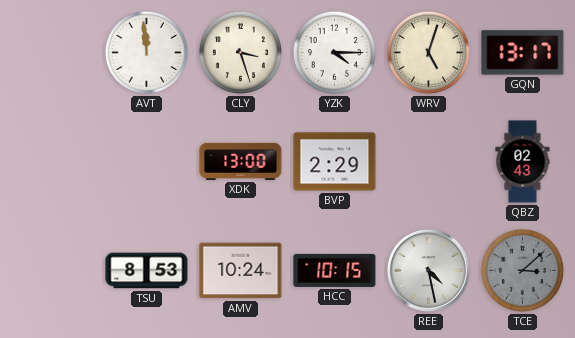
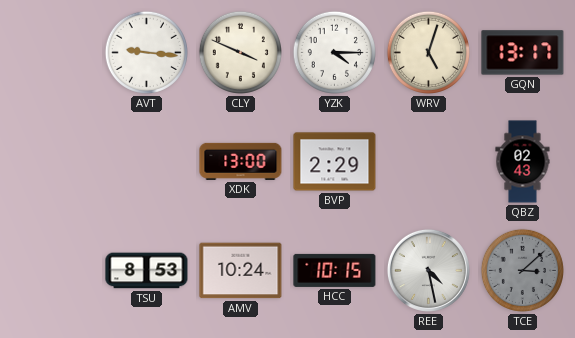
AVT: 11:59 -> 9:16
CLY: 3:27 -> 3:49
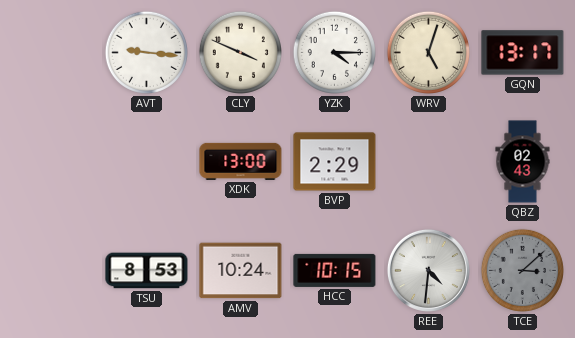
REE: 4:28 -> 4:31
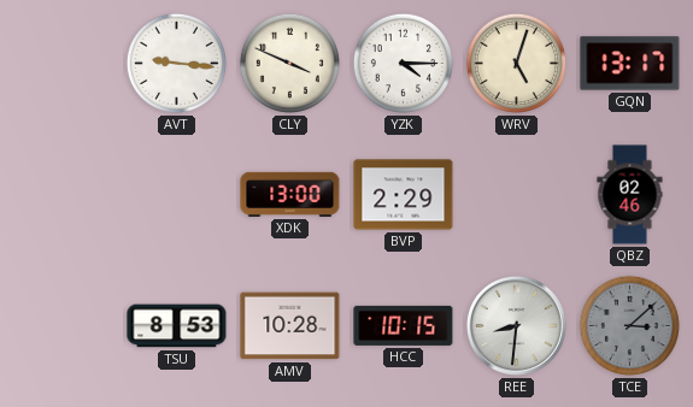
QBZ: 02:43 -> 02:46
AMV: 10:24 -> 10:28
REE: 4:31 -> 8:31
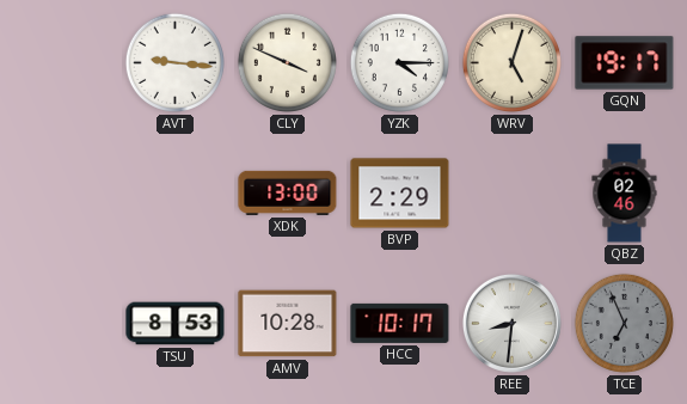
GQN: 13:17 -> 19:17
HCC: 10:15 -> 10:17
TCE: 3:08 -> 6:56
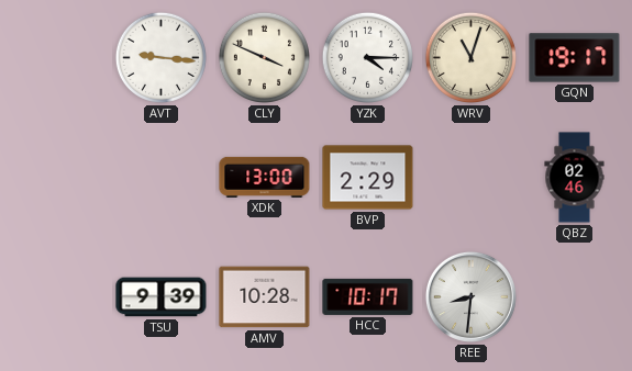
WRV: 5:03 -> 11:03
TSU: 8:53 -> 9:39
TCE: 6:56 -> none
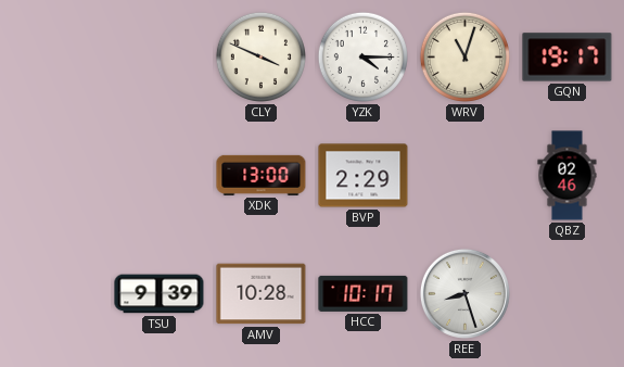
AVT: 9:16 -> none
REE: 8:31 -> 8:27
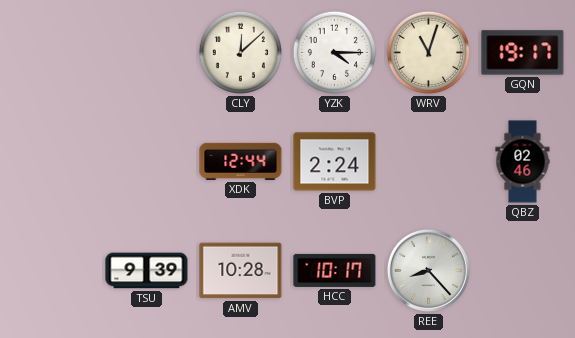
CLY: 3:49 -> 12:08
XDK: 13:00 -> 12:44
BVP: 2:29 -> 2:24
REE: 8:27 -> 8:23
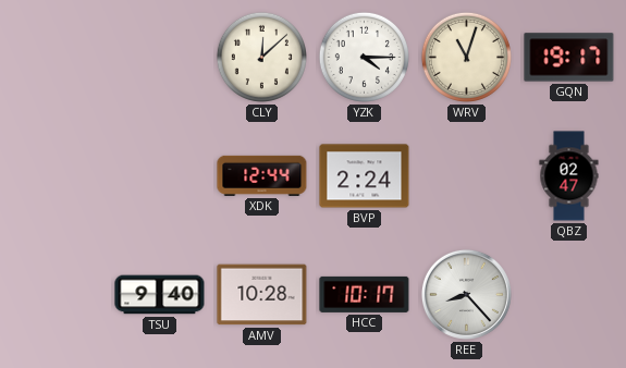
QBZ: 02:46 -> 02:47
TSU: 9:39 -> 9:40
